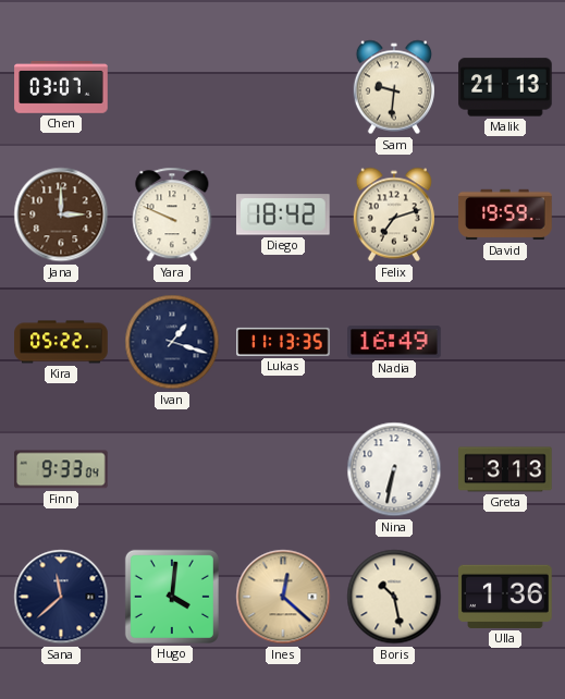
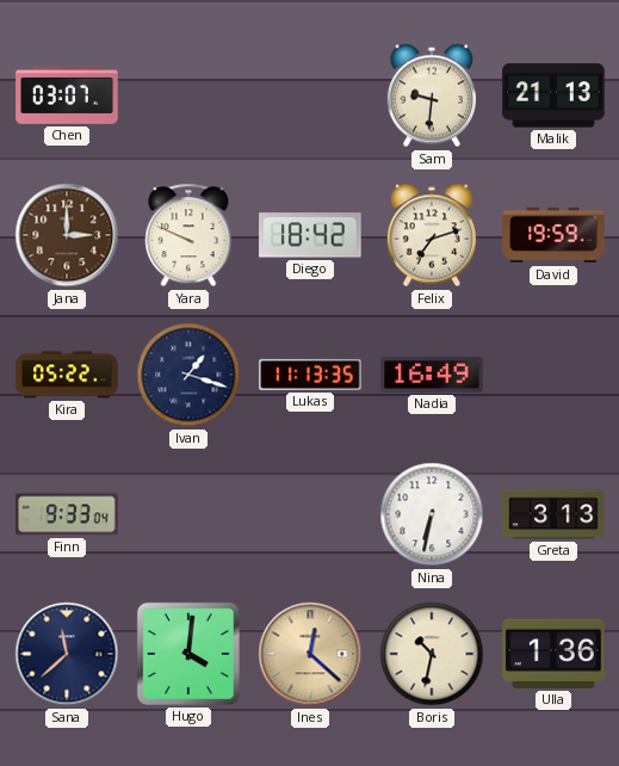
Boris: 10:28 -> 10:32
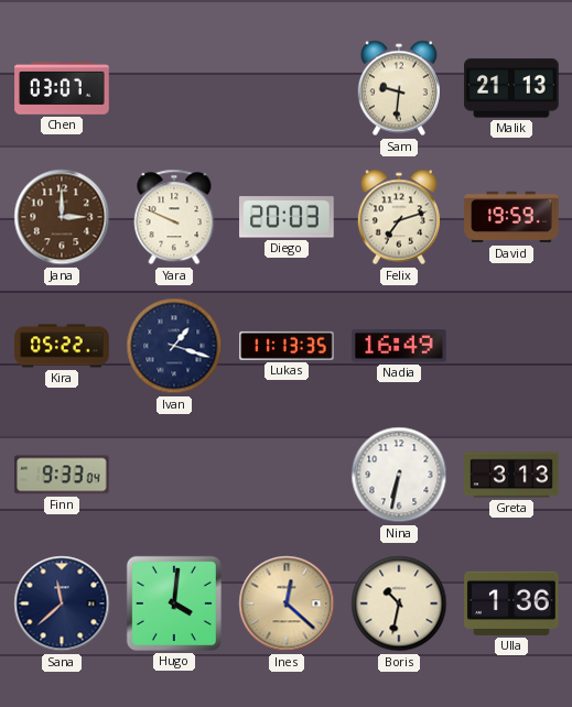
Diego: 18:42 -> 20:03
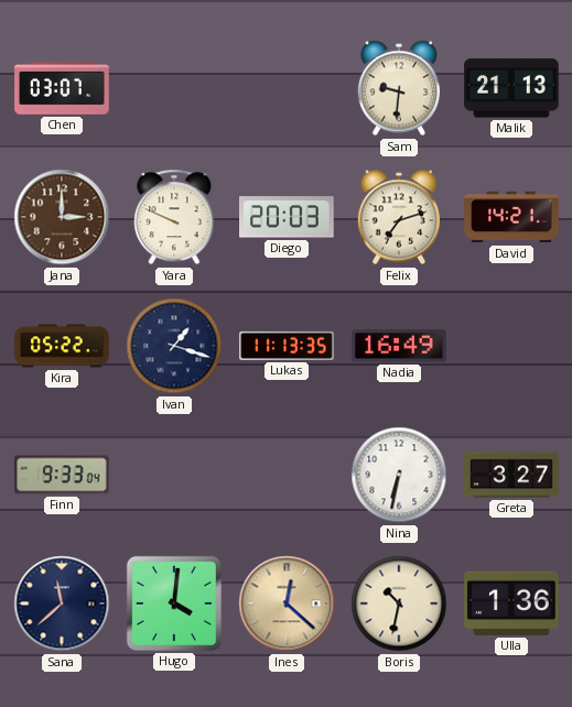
David: 19:59 -> 14:21
Greta: 3:13 -> 3:27
